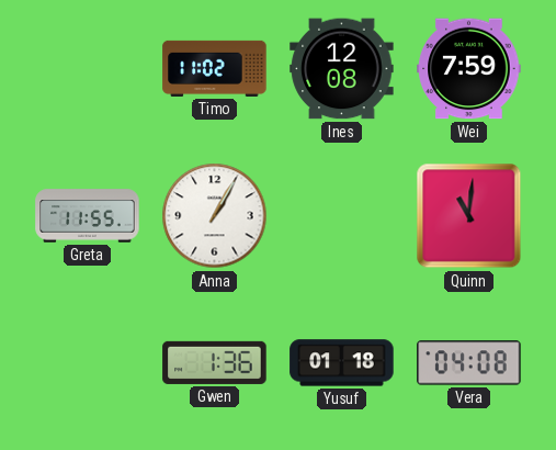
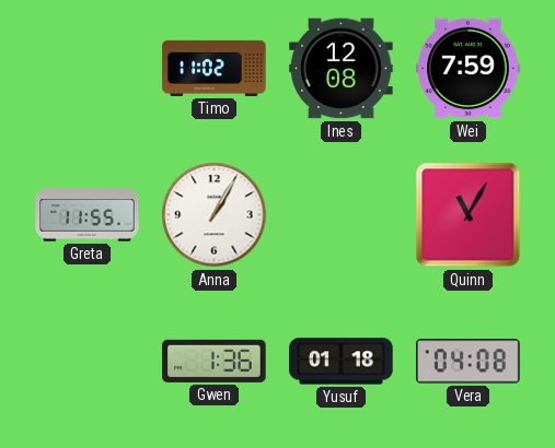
Quinn: 11:01 -> 11:05
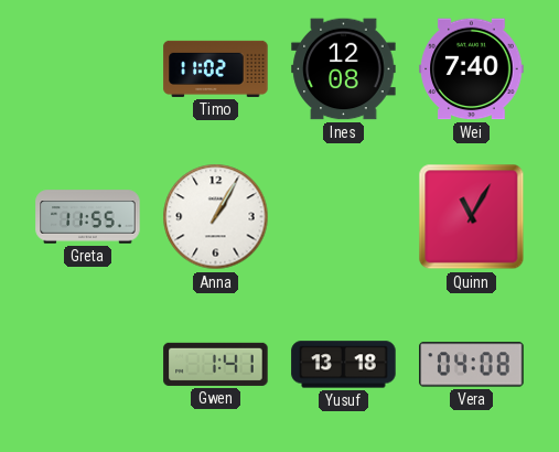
Wei: 7:59 -> 7:40
Gwen: 1:36 -> 1:41
Yusuf: 01:18 -> 13:18
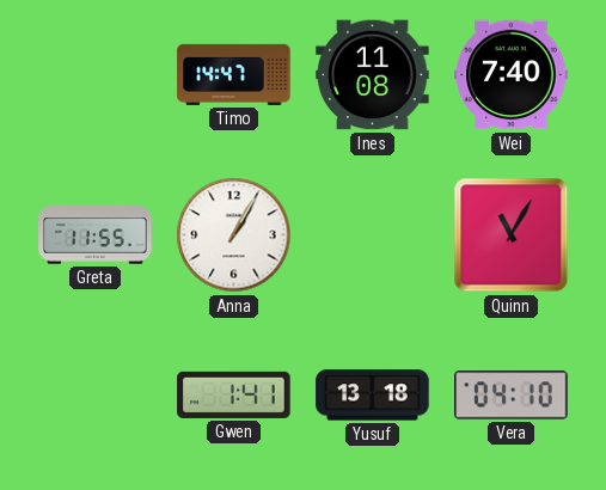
Timo: 11:02 -> 14:47
Ines: 12:08 -> 11:08
Vera: 04:08 -> 04:10
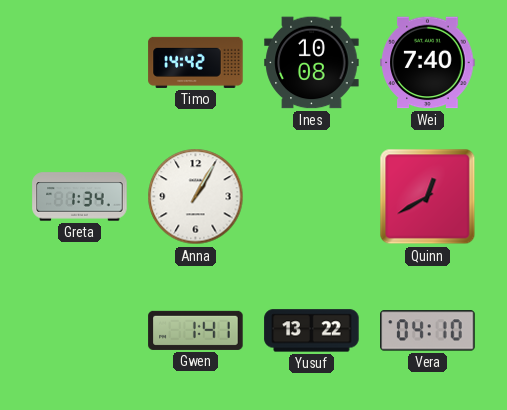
Timo: 14:47 -> 14:42
Ines: 11:08 -> 10:08
Greta: 11:55 -> 1:34
Quinn: 11:05 -> 12:40
Yusuf: 13:18 -> 13:22
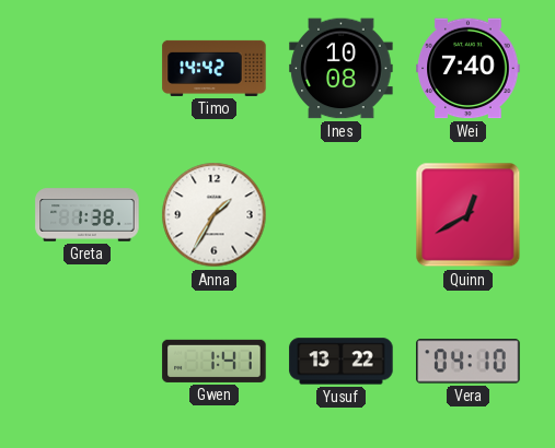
Greta: 1:34 -> 1:38
Anna: 1:05 -> 1:35
